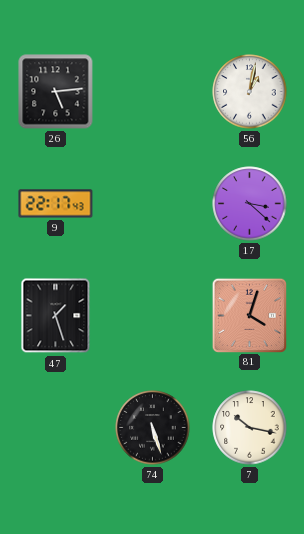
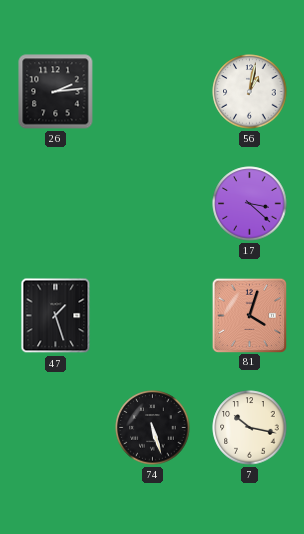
26: 5:14 -> 2:14
9: 22:17 -> none
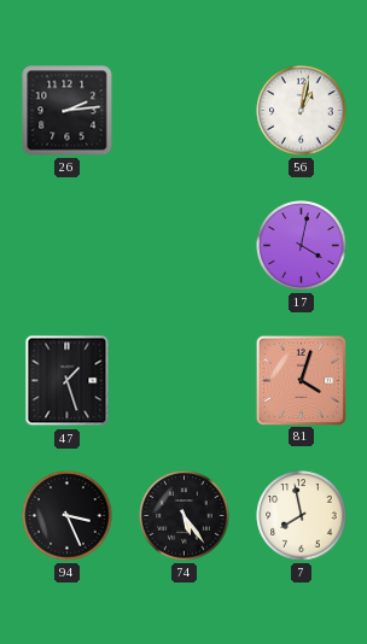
17: 3:22 -> 4:02
94: none -> 3:26
74: 5:27 -> 5:24
7: 10:17 -> 7:58
